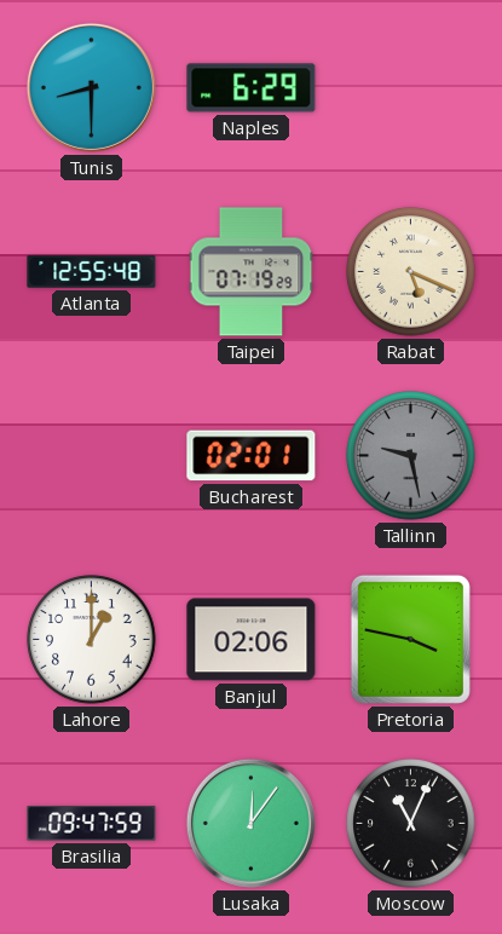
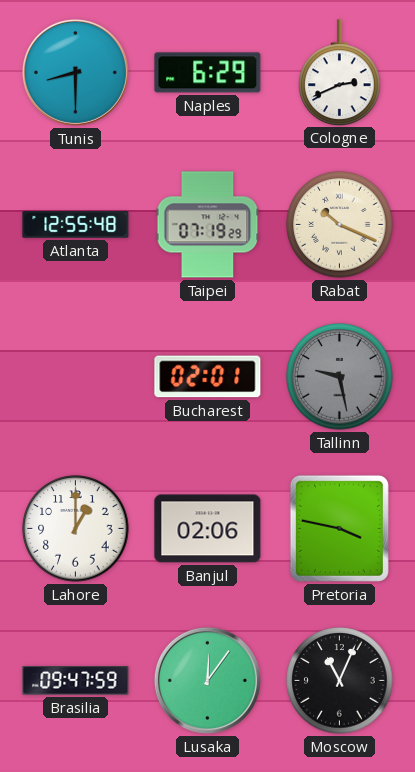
Cologne: none -> 2:41
Rabat: 5:19 -> 10:19
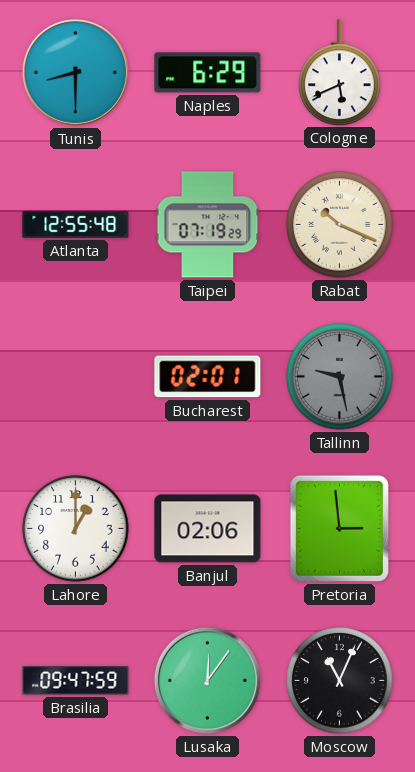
Cologne: 2:41 -> 5:41
Pretoria: 3:47 -> 2:59
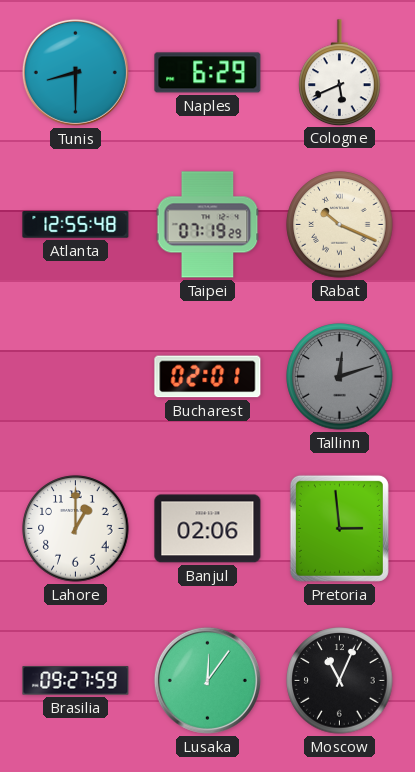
Tallinn: 9:28 -> 12:12
Brasilia: 09:47 -> 09:27
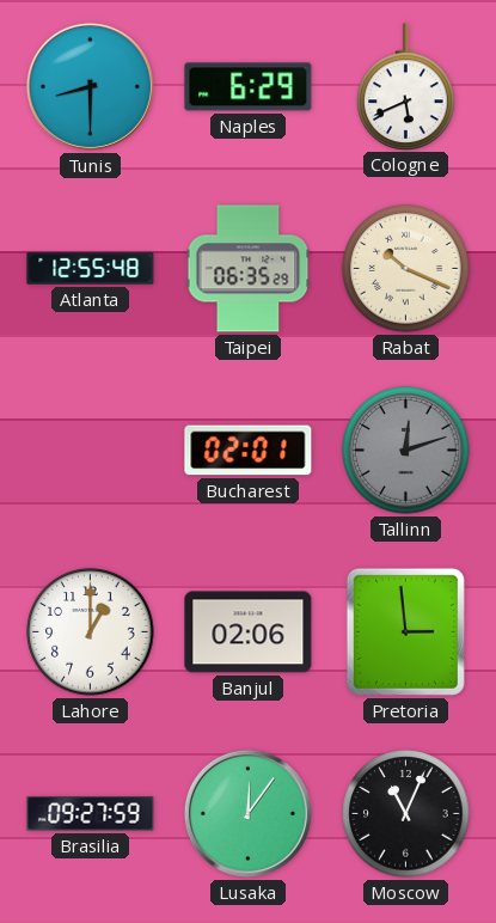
Taipei: 07:19 -> 06:35
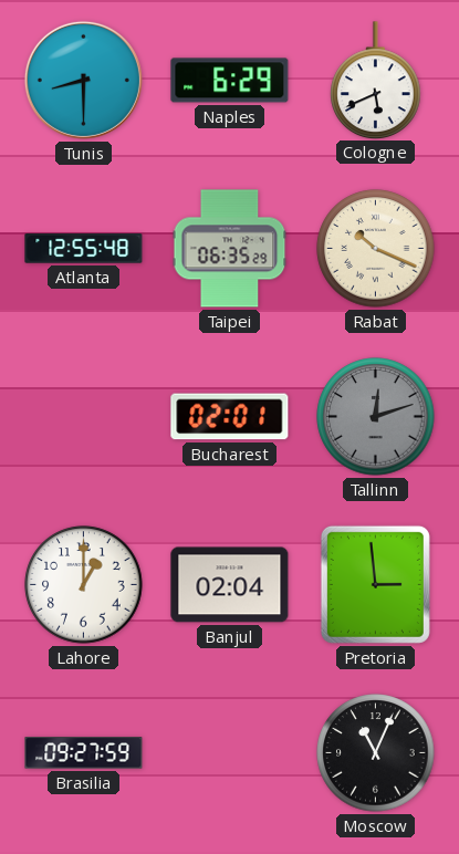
Banjul: 02:06 -> 02:04
Lusaka: 12:06 -> none
